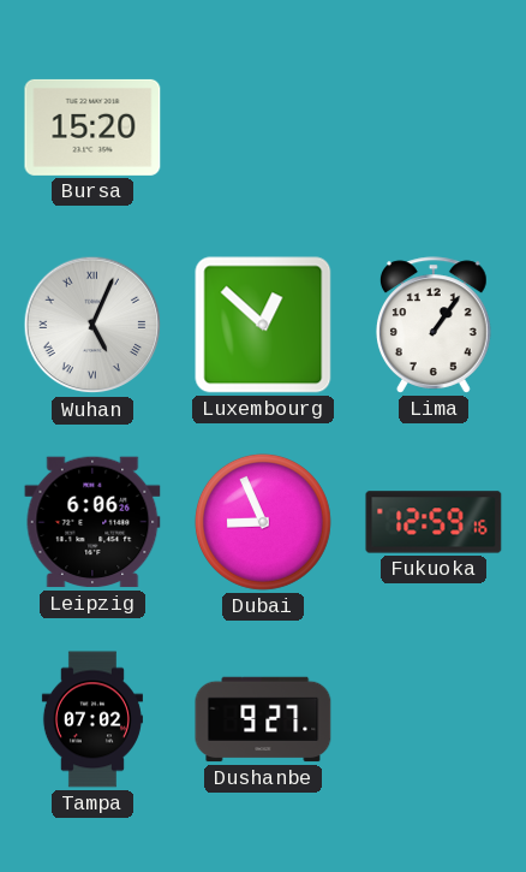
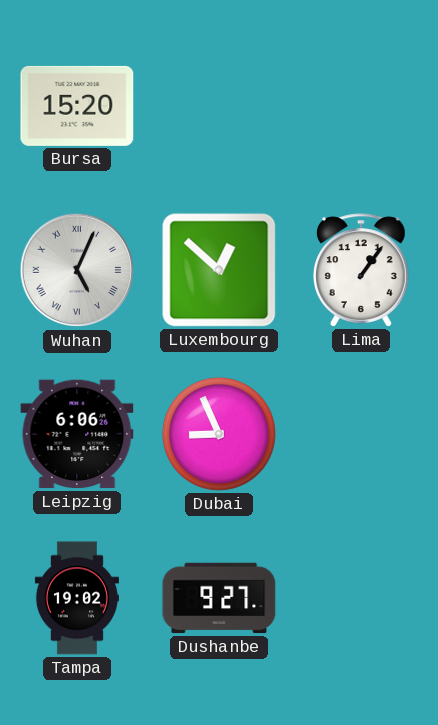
Fukuoka: 12:59 -> none
Tampa: 07:02 -> 19:02
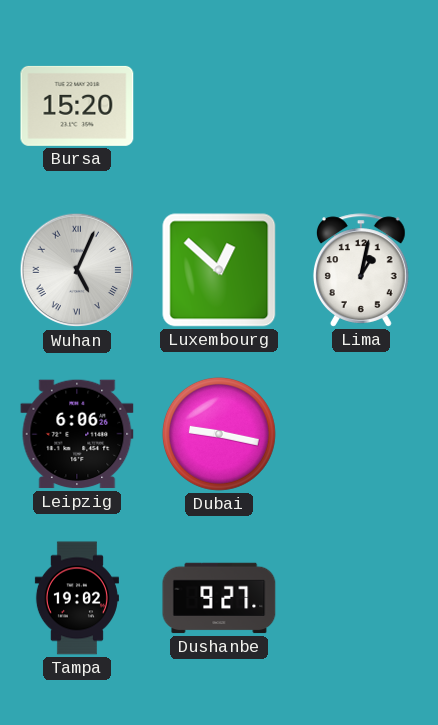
Lima: 1:06 -> 1:02
Dubai: 8:56 -> 9:17
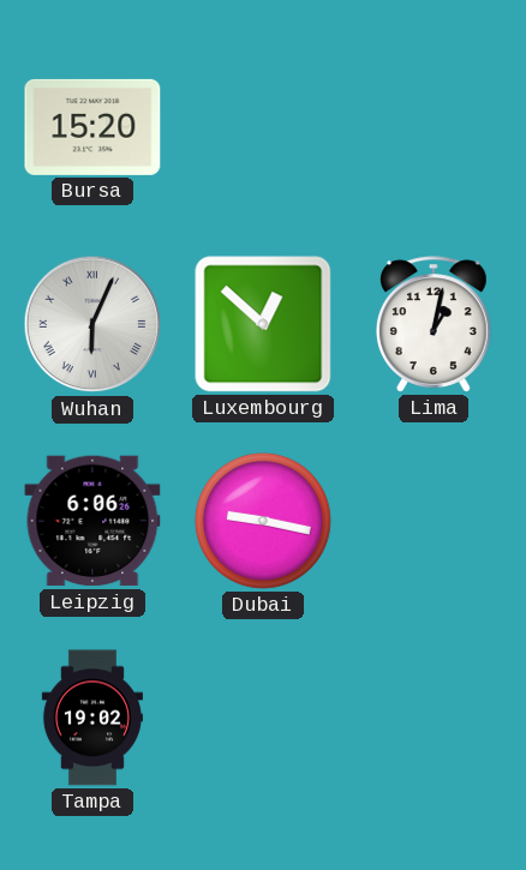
Wuhan: 5:04 -> 6:04
Dushanbe: 9:27 -> none
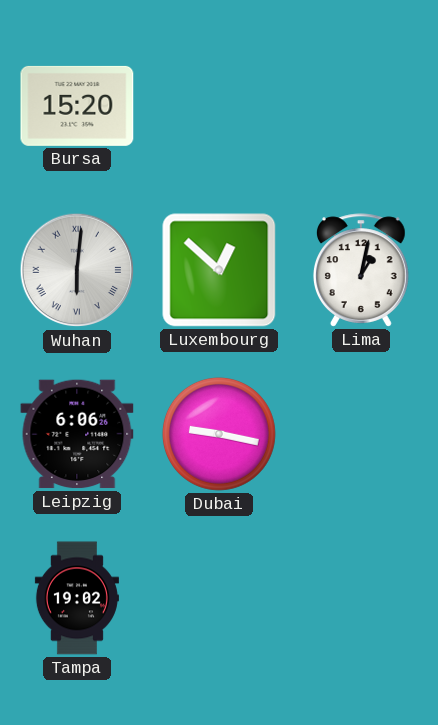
Wuhan: 6:04 -> 6:01
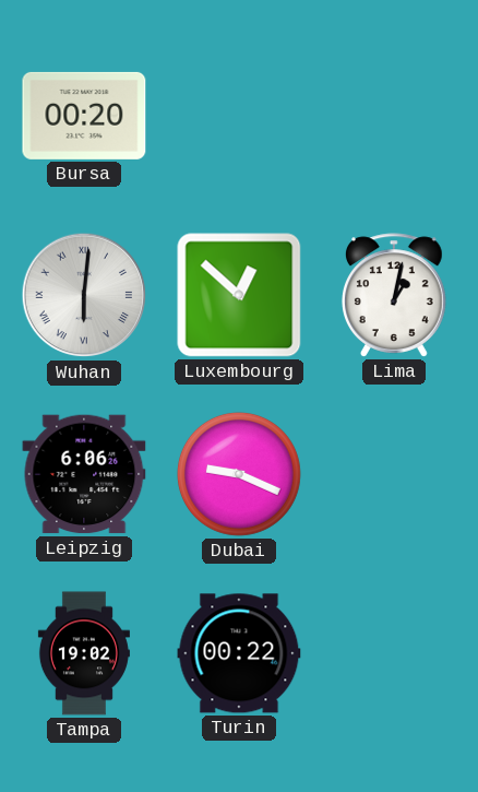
Bursa: 15:20 -> 00:20
Dubai: 9:17 -> 9:19
Turin: none -> 00:22
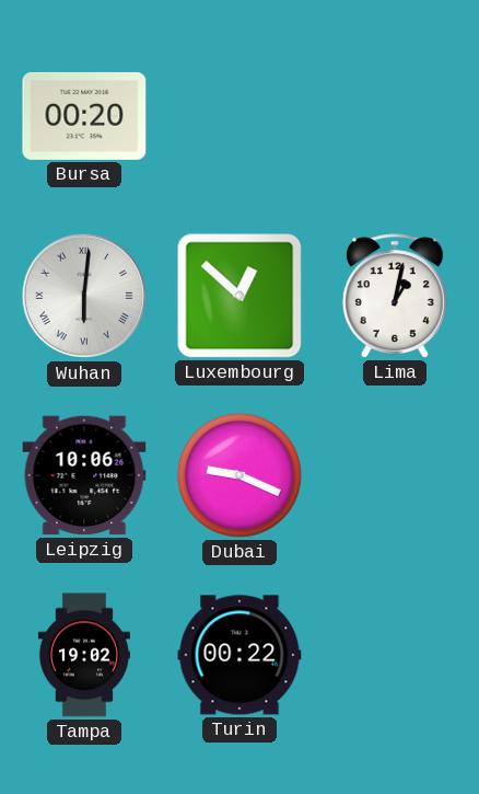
Leipzig: 6:06 -> 10:06
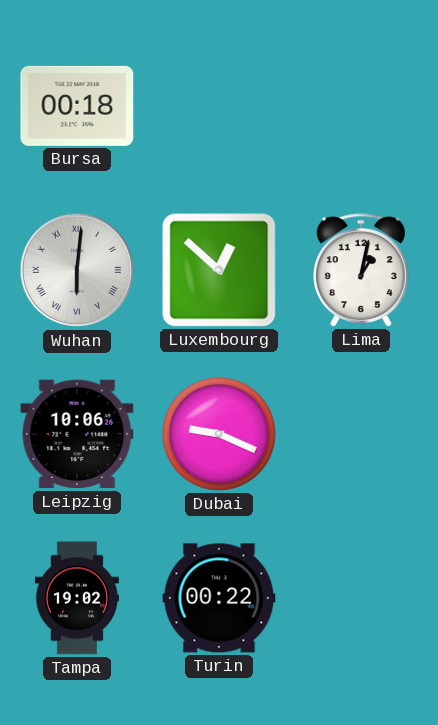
Bursa: 00:20 -> 00:18
